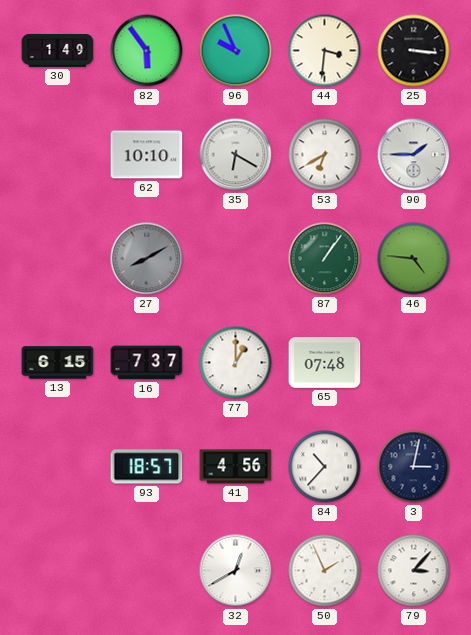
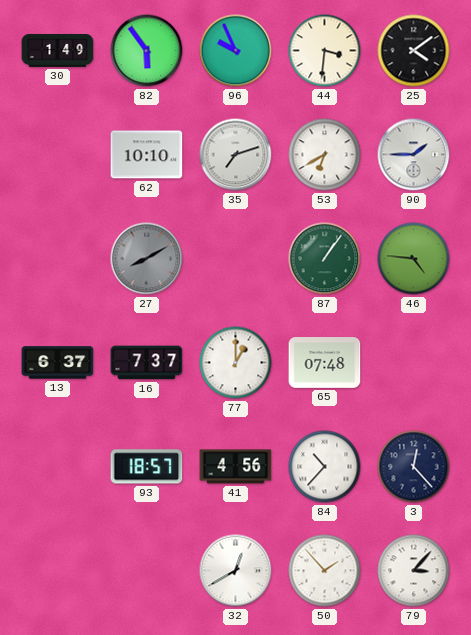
25: 3:16 -> 4:09
35: 6:20 -> 7:12
13: 6:15 -> 6:37
3: 3:02 -> 12:23
50: 1:56 -> 1:53
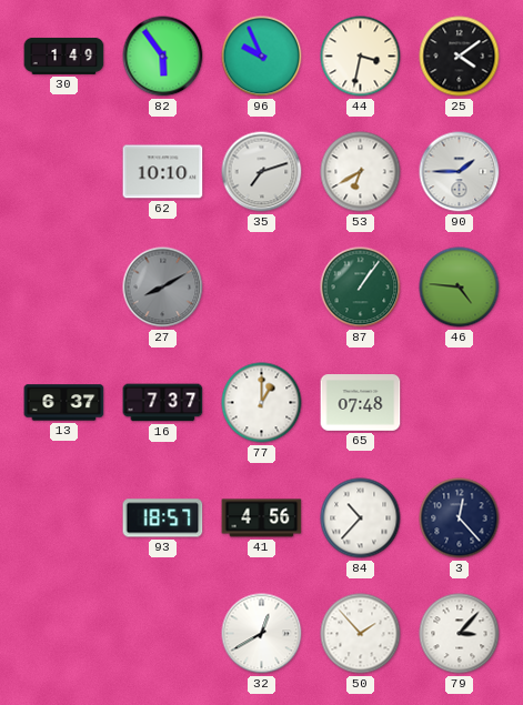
44: 3:31 -> 3:32
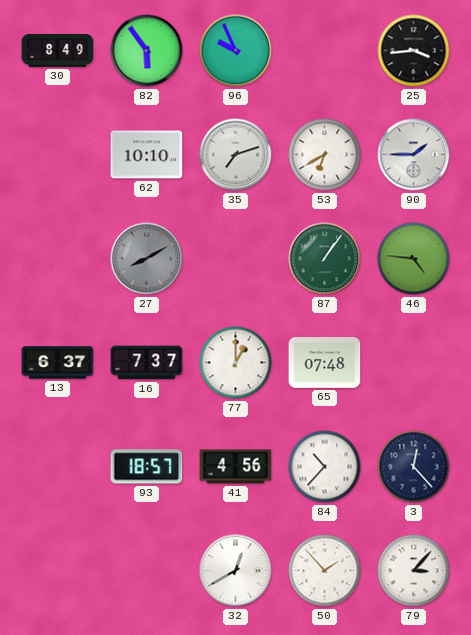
30: 1:49 -> 8:49
44: 3:32 -> none
25: 4:09 -> 3:44
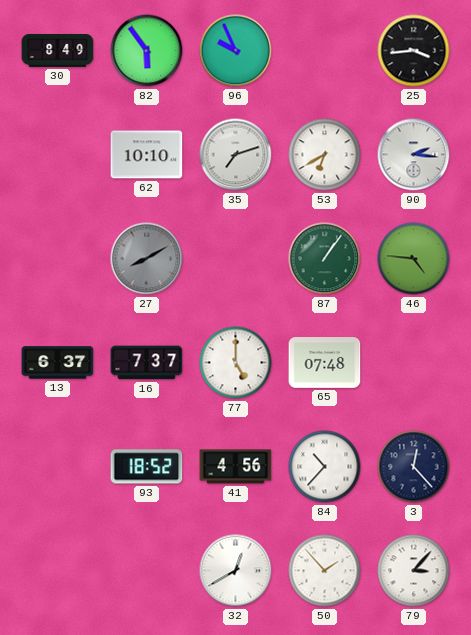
90: 1:45 -> 2:16
77: 1:00 -> 5:00
93: 18:57 -> 18:52
